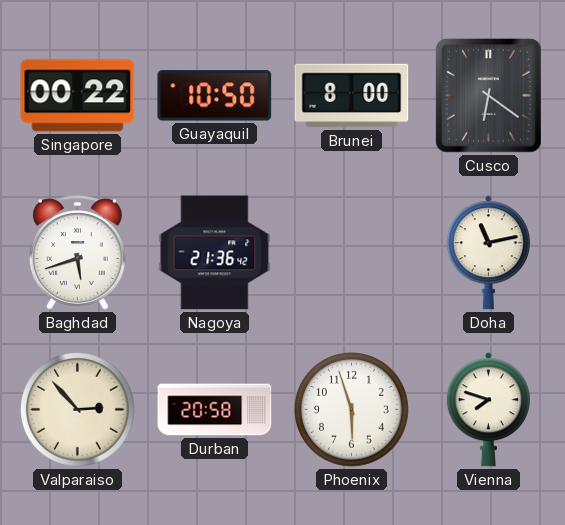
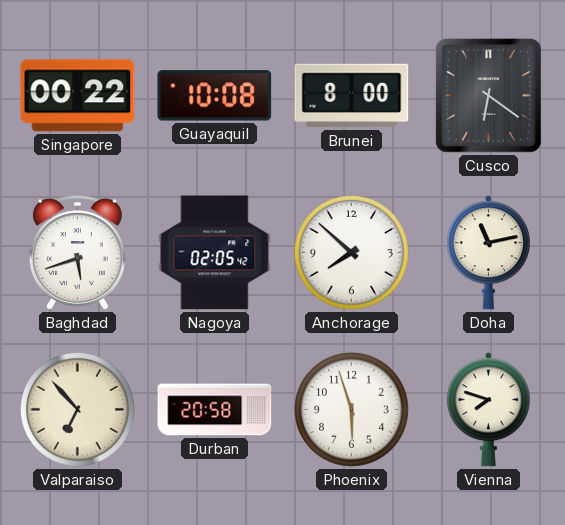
Guayaquil: 10:50 -> 10:08
Nagoya: 21:36 -> 02:05
Anchorage: none -> 7:52
Valparaiso: 2:53 -> 6:53
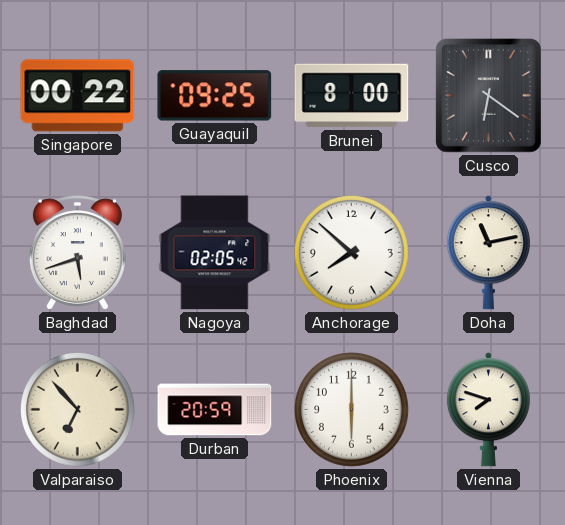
Guayaquil: 10:08 -> 09:25
Durban: 20:58 -> 20:59
Phoenix: 5:57 -> 6:00
